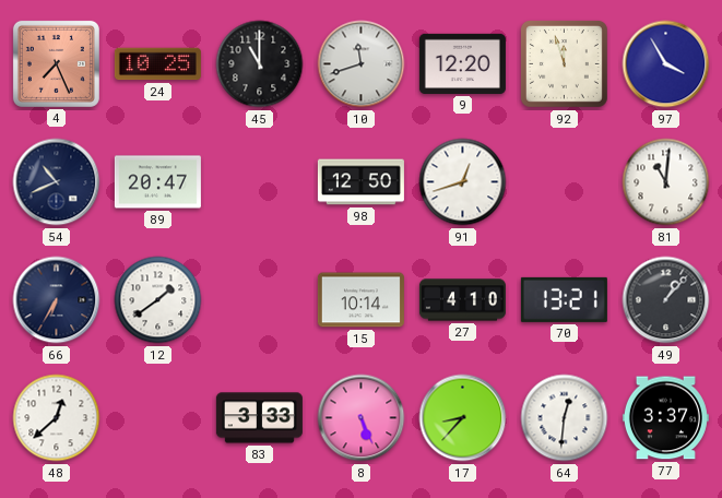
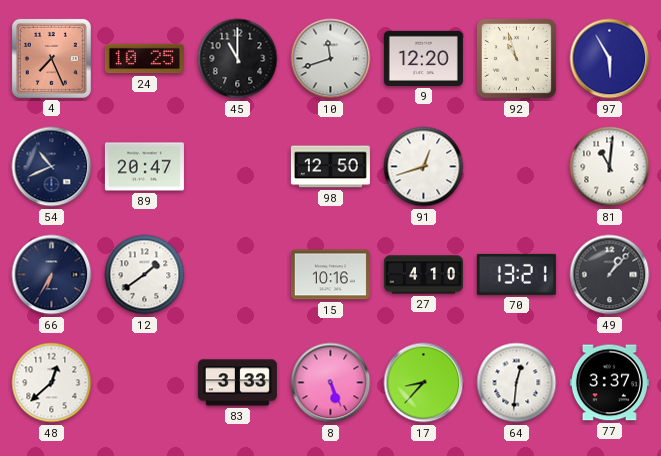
92: 11:57 -> 10:57
97: 3:55 -> 5:55
15: 10:14 -> 10:16
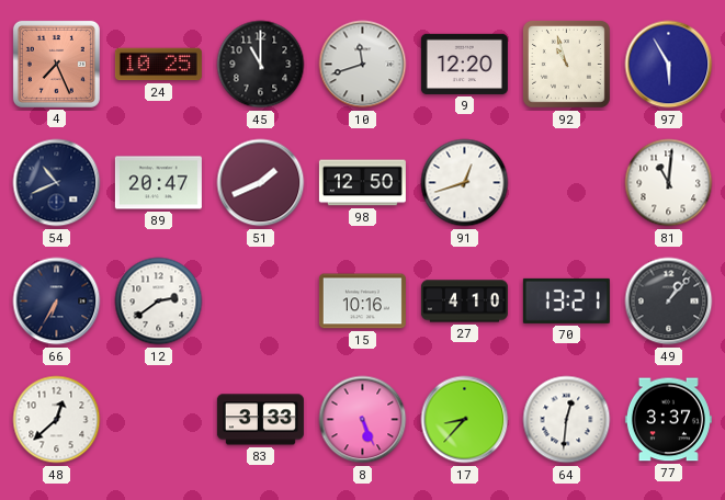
51: none -> 1:41
12: 1:39 -> 2:39
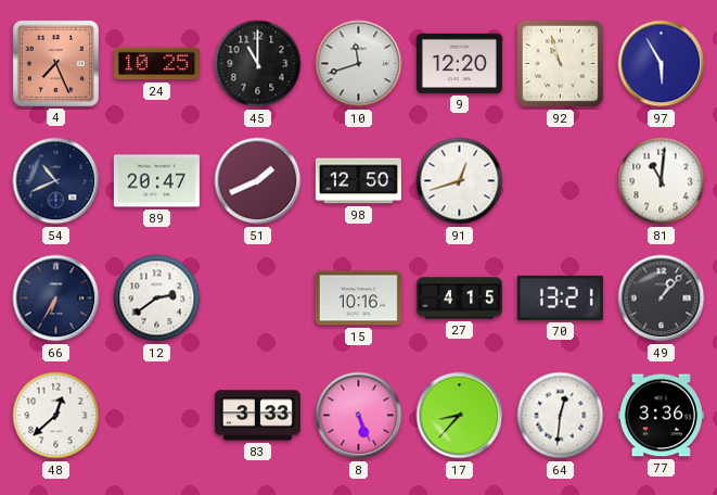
27: 4:10 -> 4:15
77: 3:37 -> 3:36
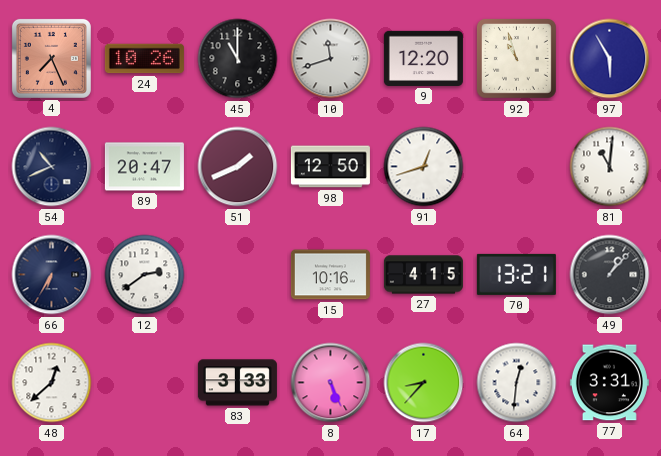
24: 10:25 -> 10:26
77: 3:36 -> 3:31
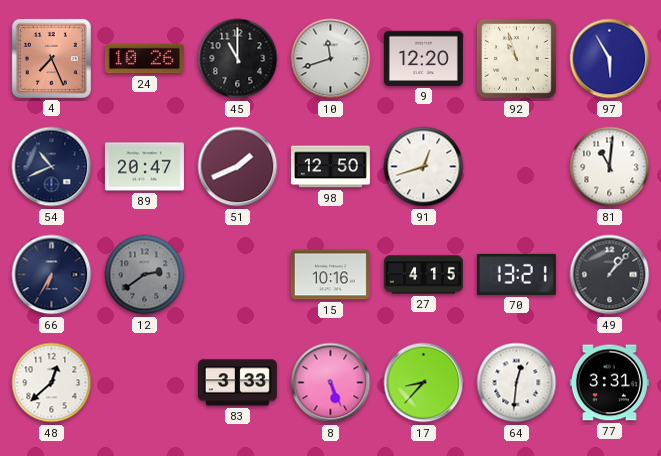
12 dial: white -> grey
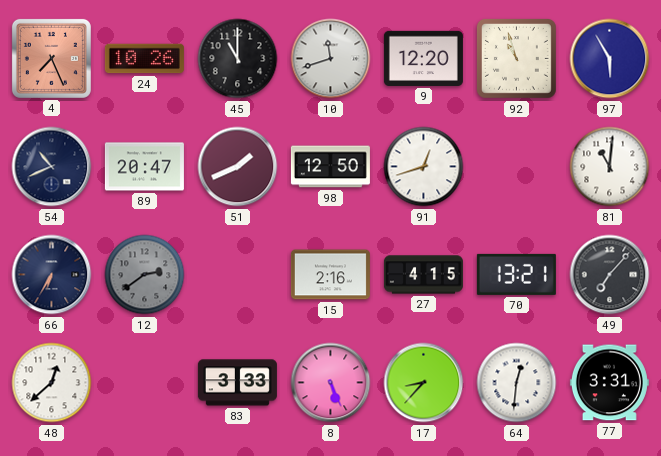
15: 10:16 -> 2:16
49: 1:07 -> 7:07
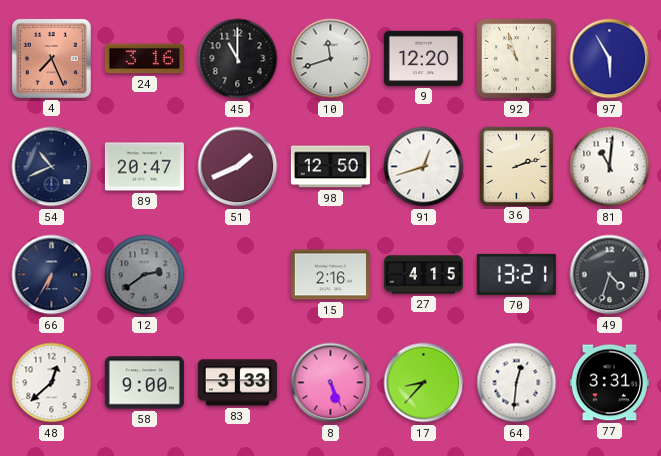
24: 10:26 -> 3:16
36: none -> 2:12
49: 7:07 -> 4:33
58: none -> 9:00
